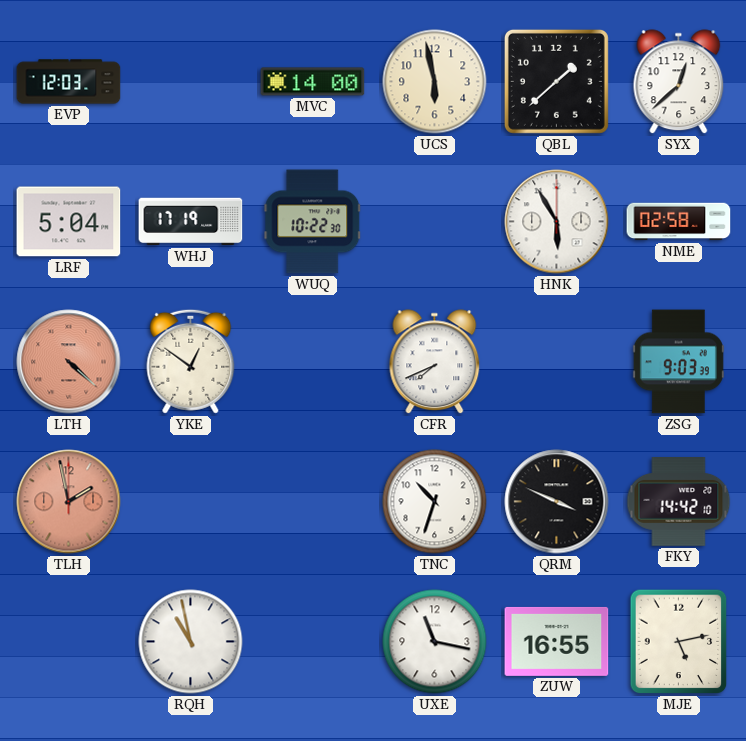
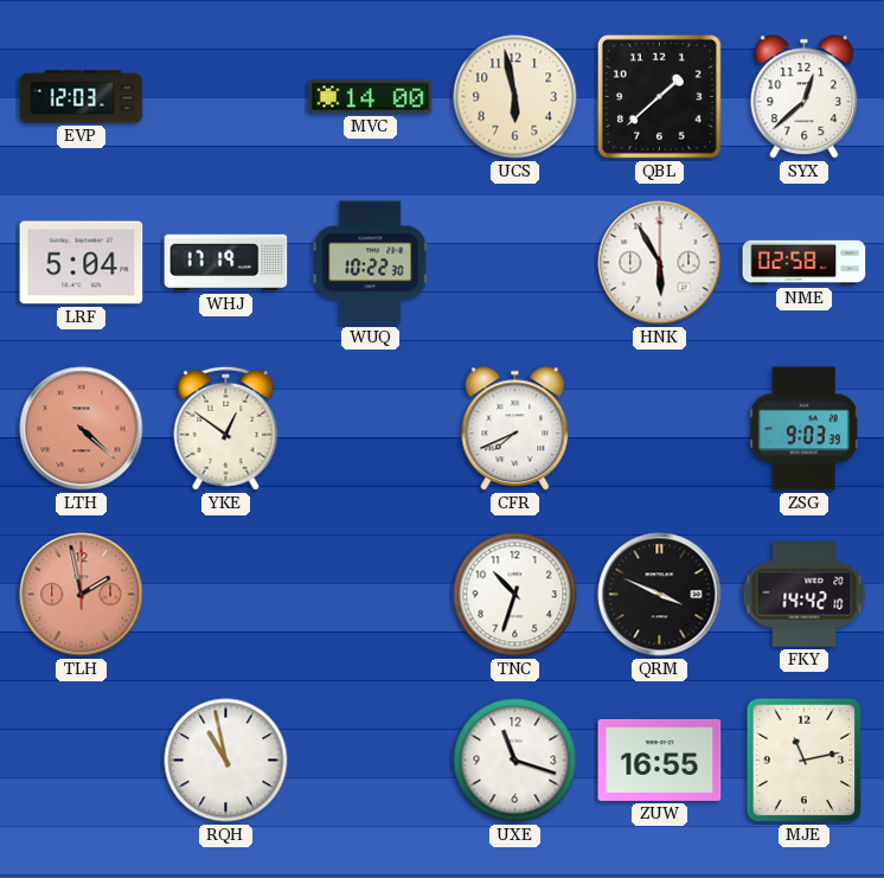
UXE: 11:17 -> 11:18
MJE: 5:13 -> 11:13
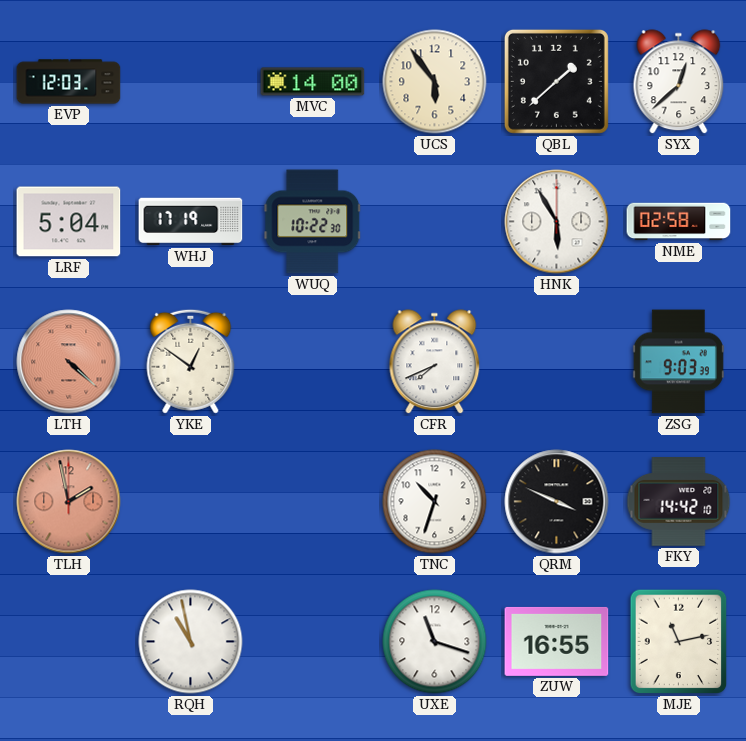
UCS: 5:58 -> 5:54
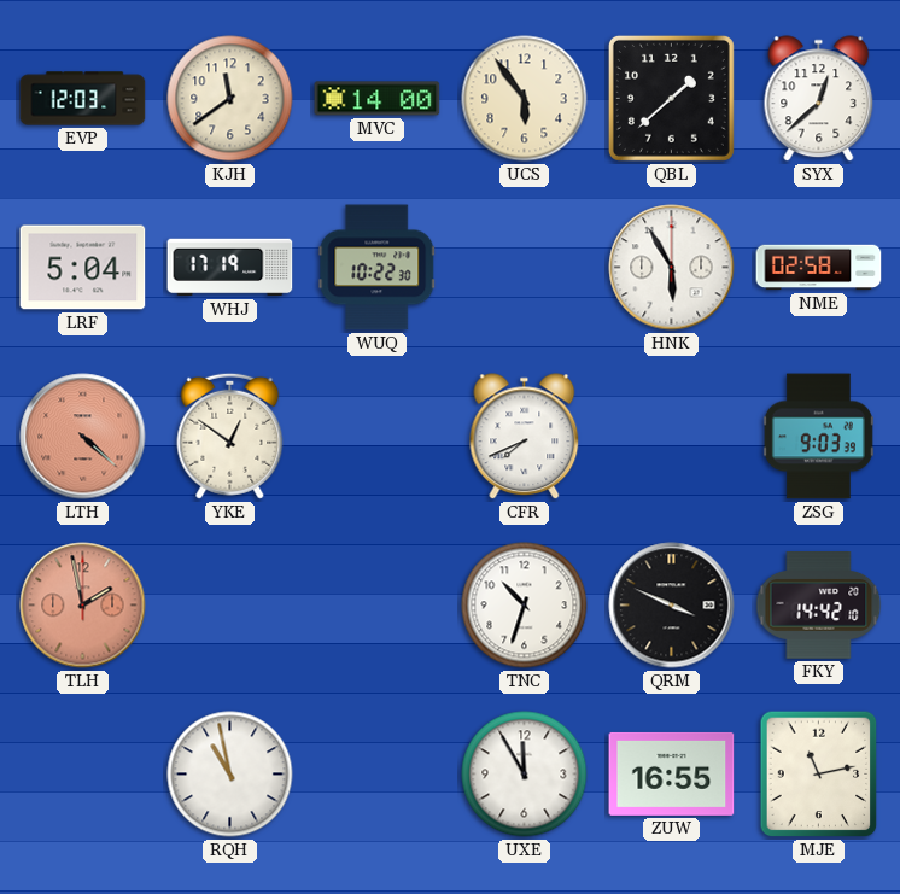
KJH: none -> 11:39
UXE: 11:18 -> 11:55
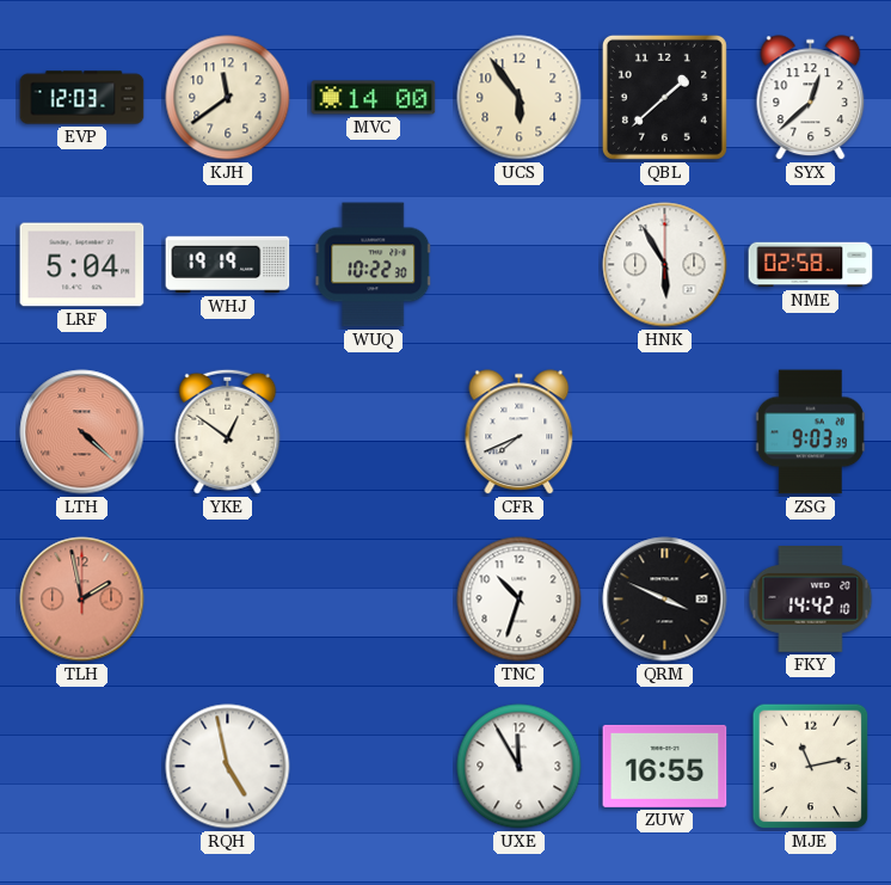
WHJ: 17:19 -> 19:19
RQH: 10:58 -> 4:58
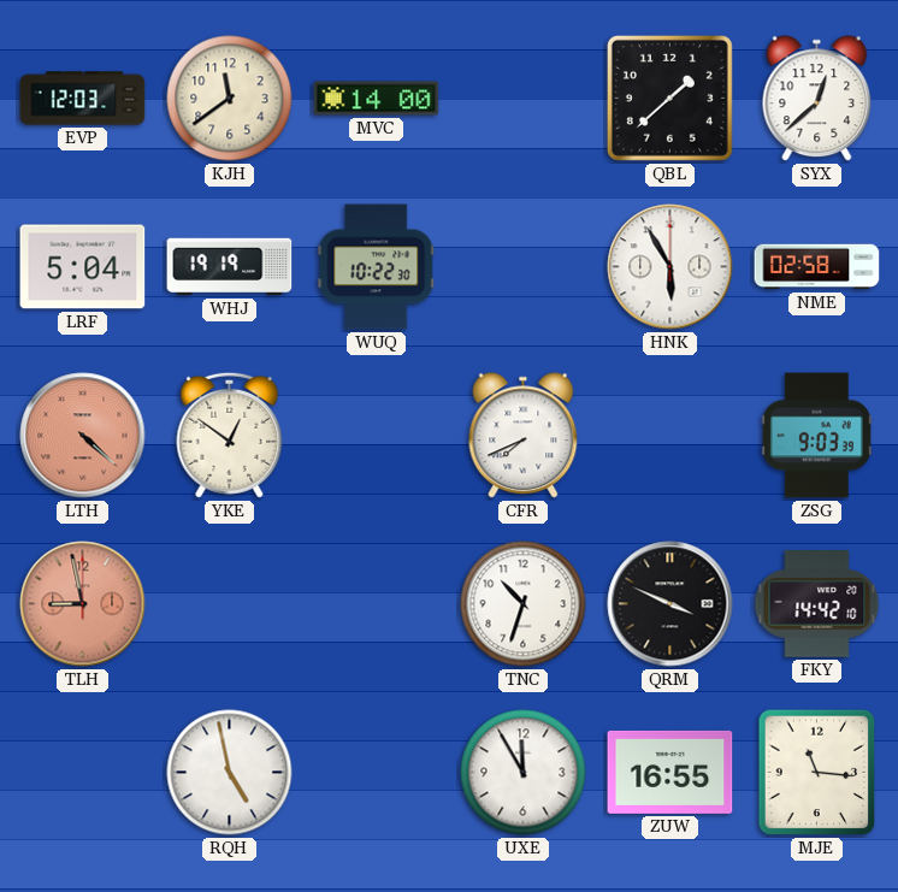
UCS: 5:54 -> none
TLH: 1:58 -> 8:58
MJE: 11:13 -> 11:16
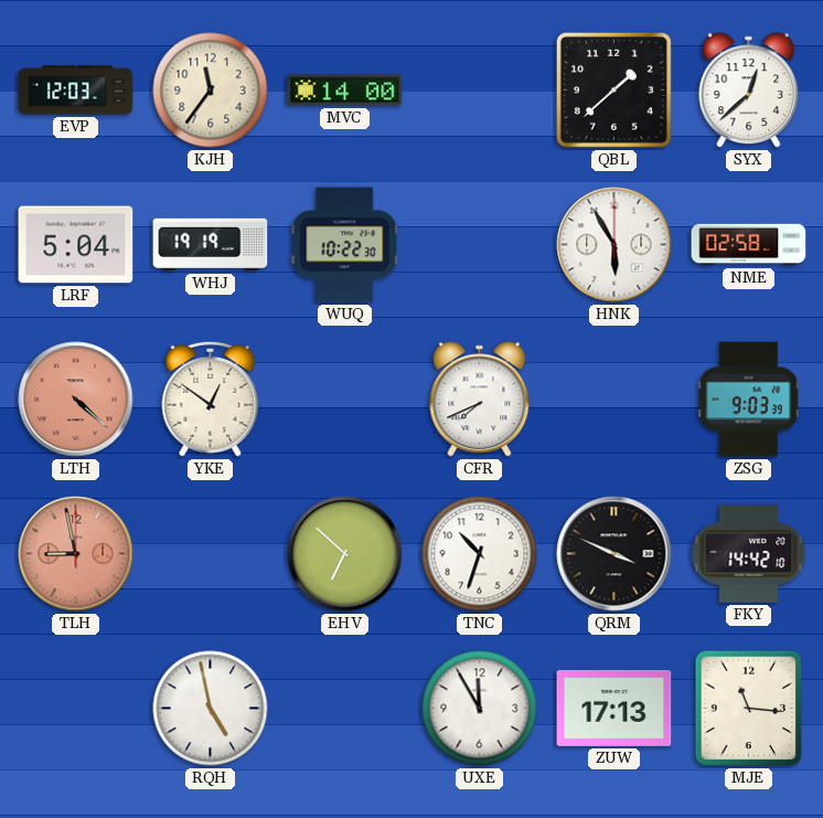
KJH: 11:39 -> 11:36
EHV: none -> 6:52
ZUW: 16:55 -> 17:13
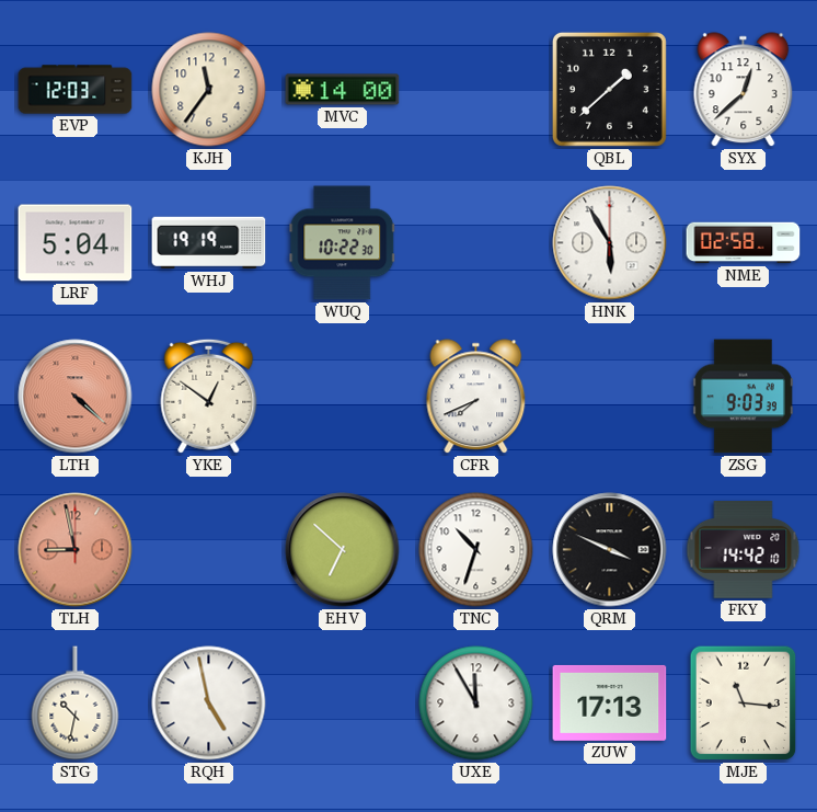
STG: none -> 10:32
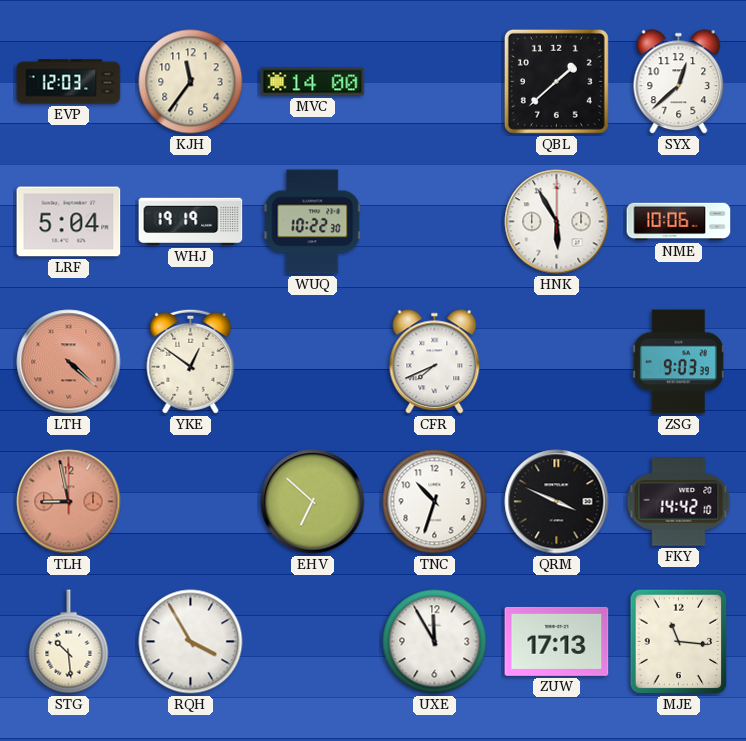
NME: 02:58 -> 10:06
STG: 10:32 -> 10:29
RQH: 4:58 -> 3:55
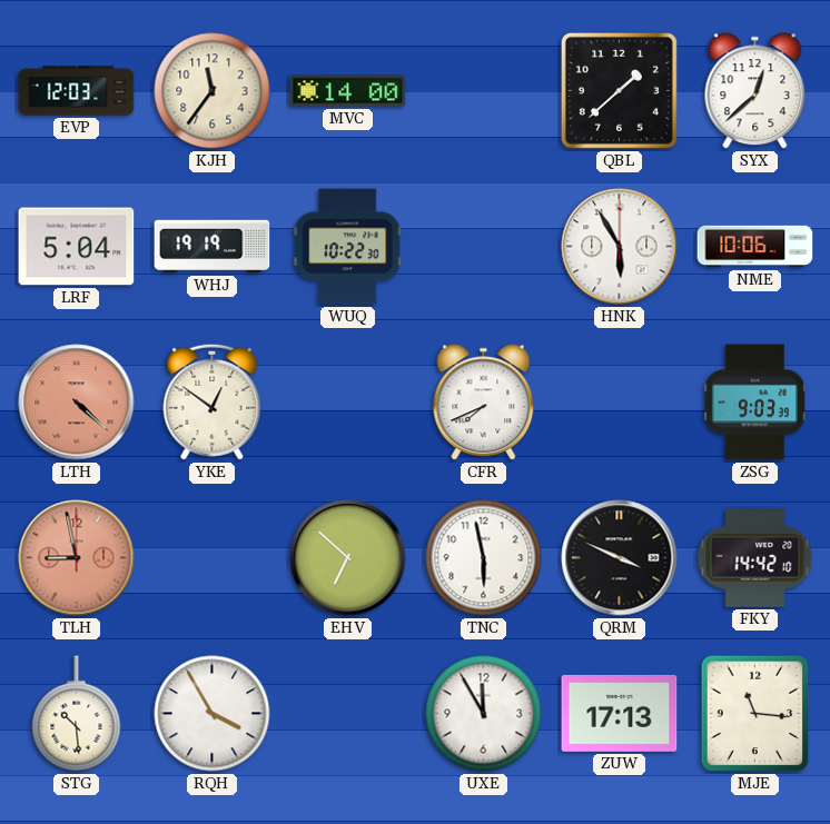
TNC: 10:33 -> 5:58
